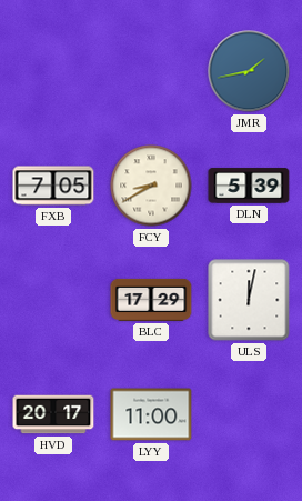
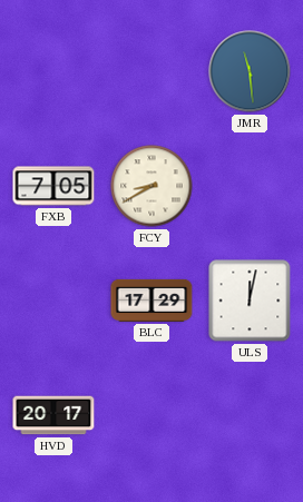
JMR: 1:43 -> 11:29
DLN: 5:39 -> none
LYY: 11:00 -> none
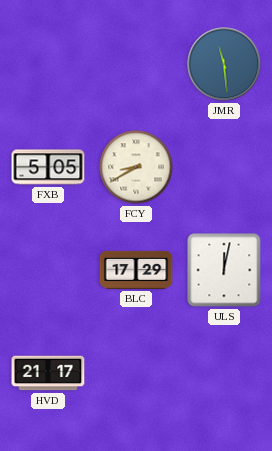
FXB: 7:05 -> 5:05
HVD: 20:17 -> 21:17
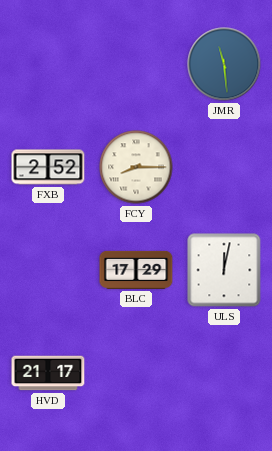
FXB: 5:05 -> 2:52
FCY: 8:40 -> 8:15
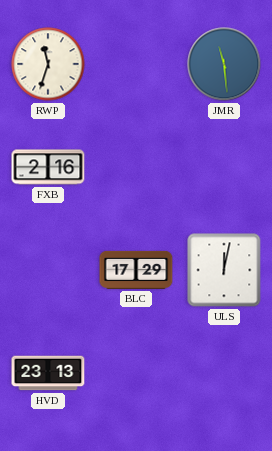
RWP: none -> 11:33
FXB: 2:52 -> 2:16
FCY: 8:15 -> none
HVD: 21:17 -> 23:13
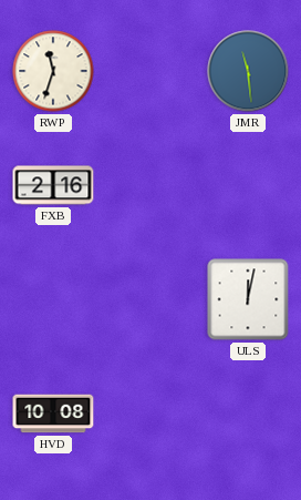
BLC: 17:29 -> none
HVD: 23:13 -> 10:08
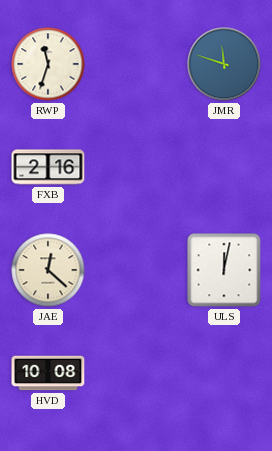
JMR: 11:29 -> 11:48
JAE: none -> 12:22
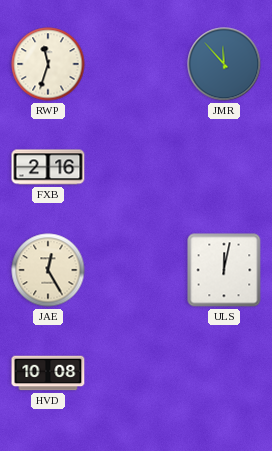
JMR: 11:48 -> 11:53
JAE: 12:22 -> 12:25
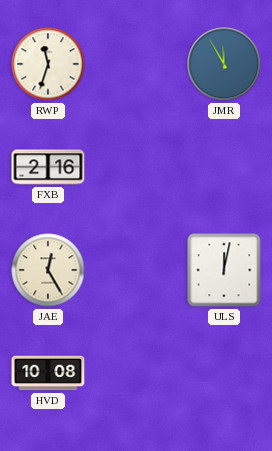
JMR: 11:53 -> 11:55
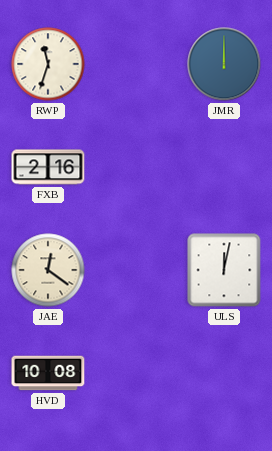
JMR: 11:55 -> 12:00
JAE: 12:25 -> 12:21
